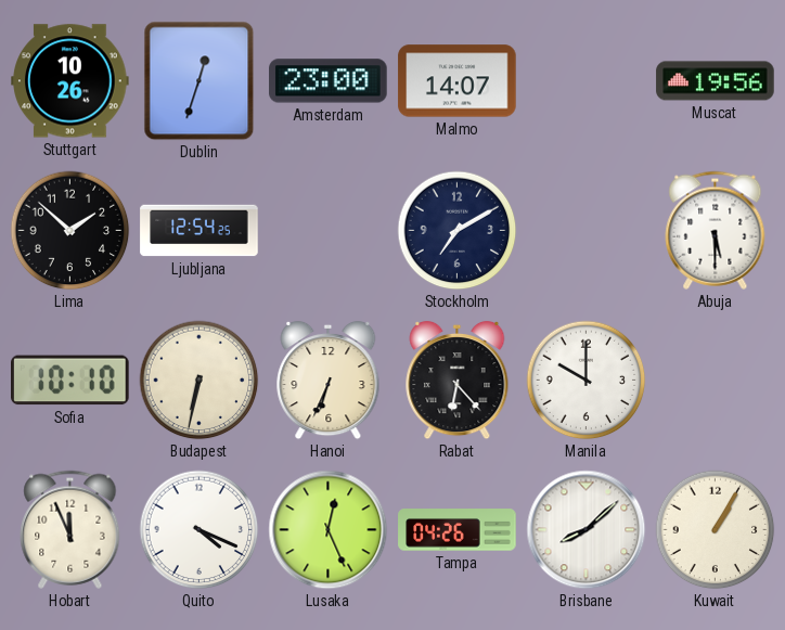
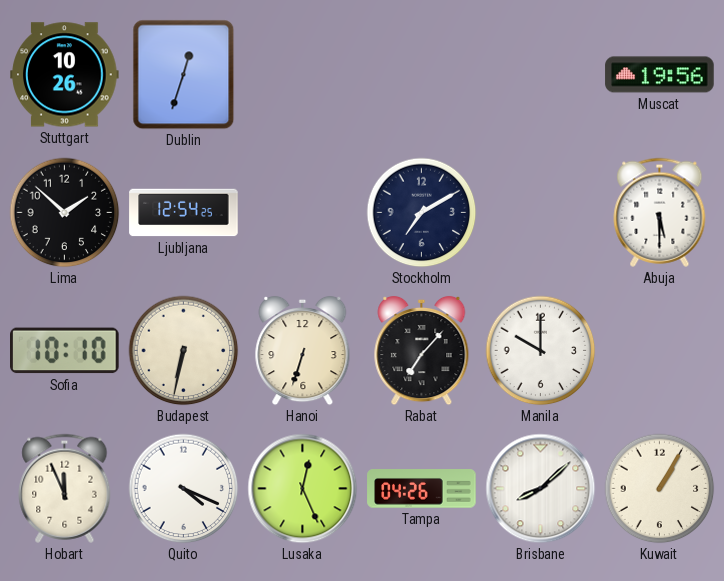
Amsterdam: 23:00 -> none
Malmo: 14:07 -> none
Hanoi: 6:34 -> 6:33
Rabat: 6:23 -> 7:07
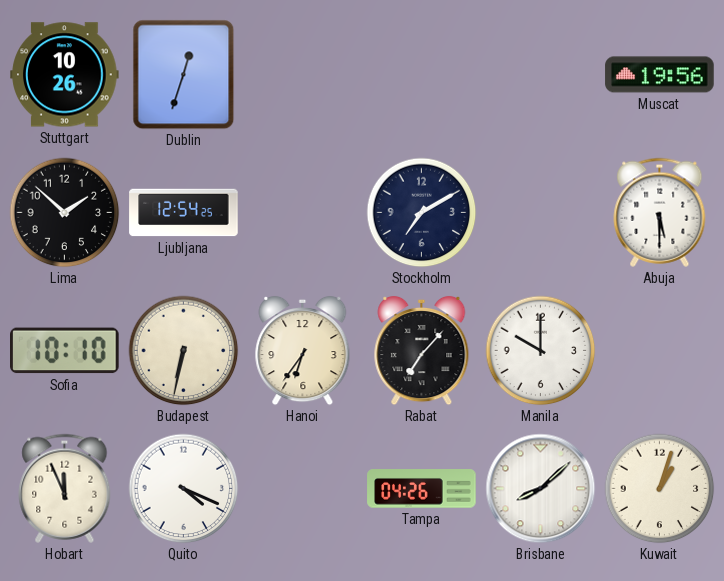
Hanoi: 6:33 -> 6:36
Lusaka: 12:26 -> none
Kuwait: 1:05 -> 1:03
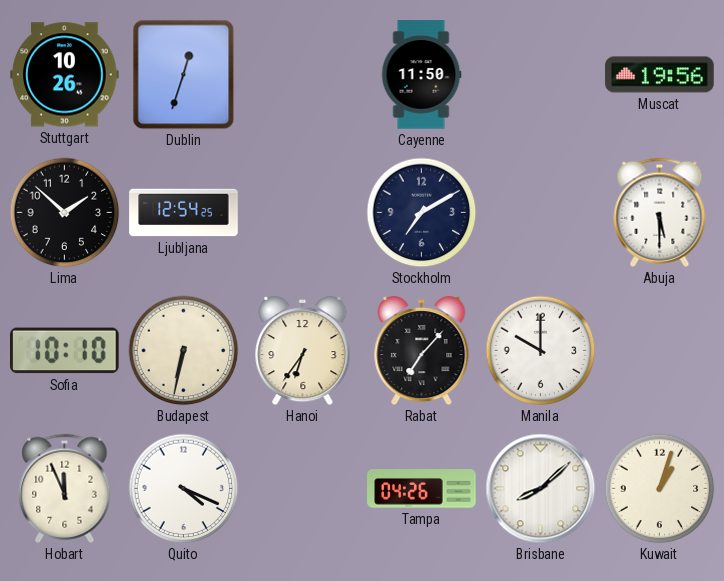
Cayenne: none -> 11:50
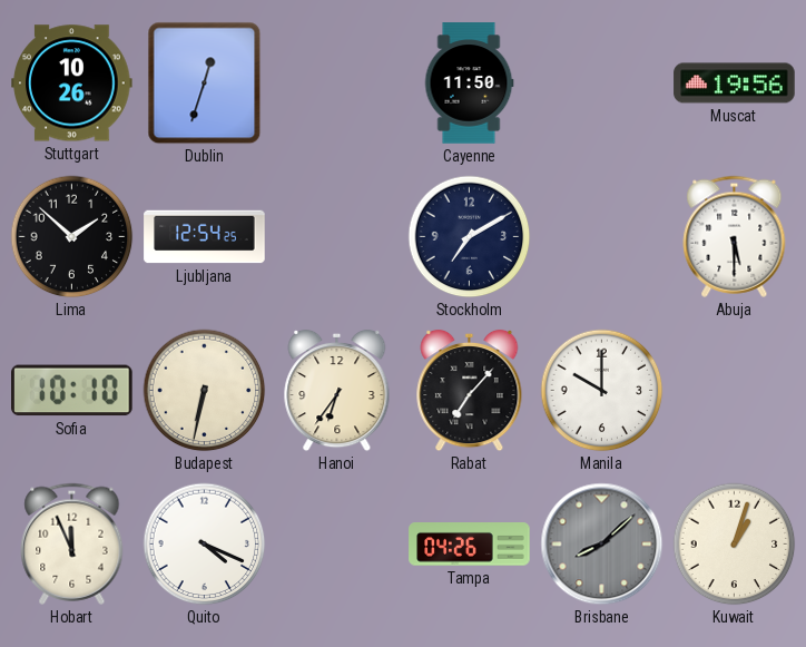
Brisbane dial: white -> grey
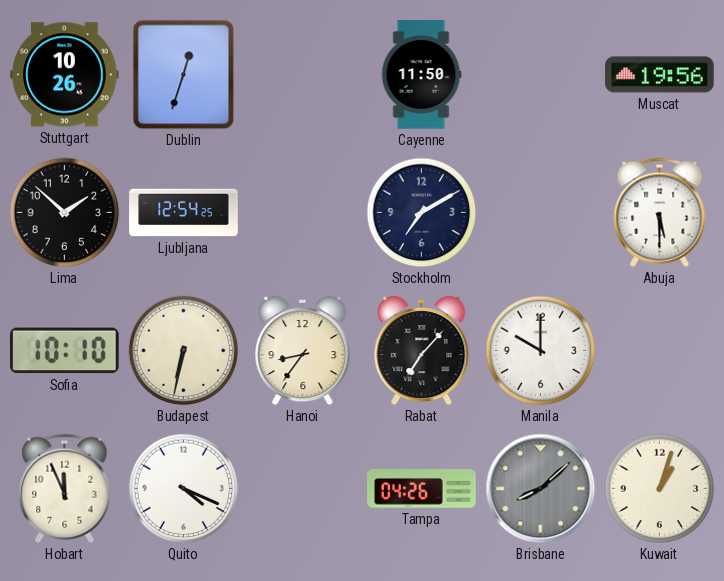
Hanoi: 6:36 -> 8:36
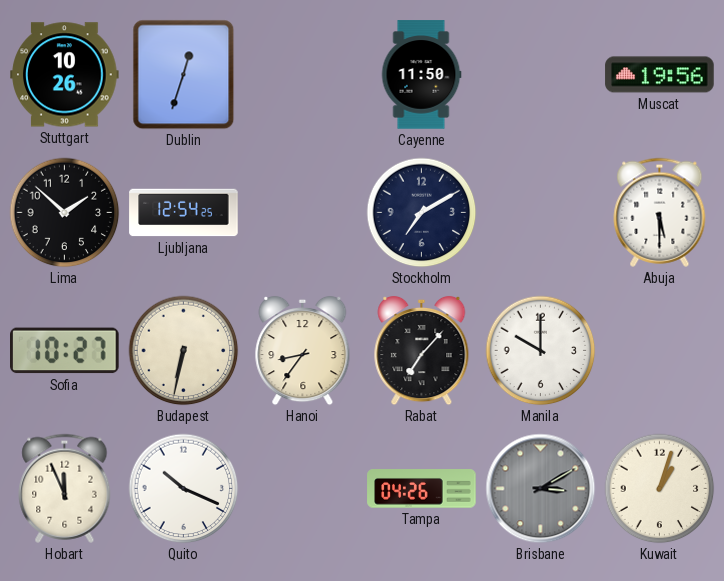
Sofia: 10:10 -> 10:27
Quito: 4:19 -> 10:19
Brisbane: 8:08 -> 3:10
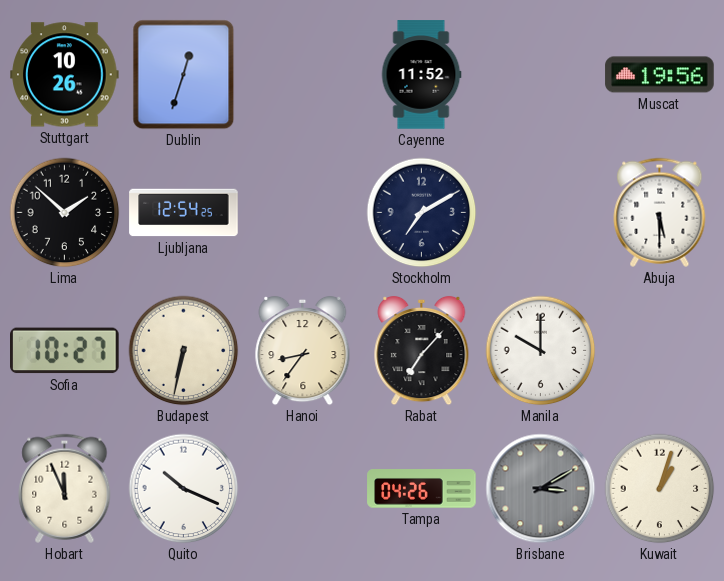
Cayenne: 11:50 -> 11:52
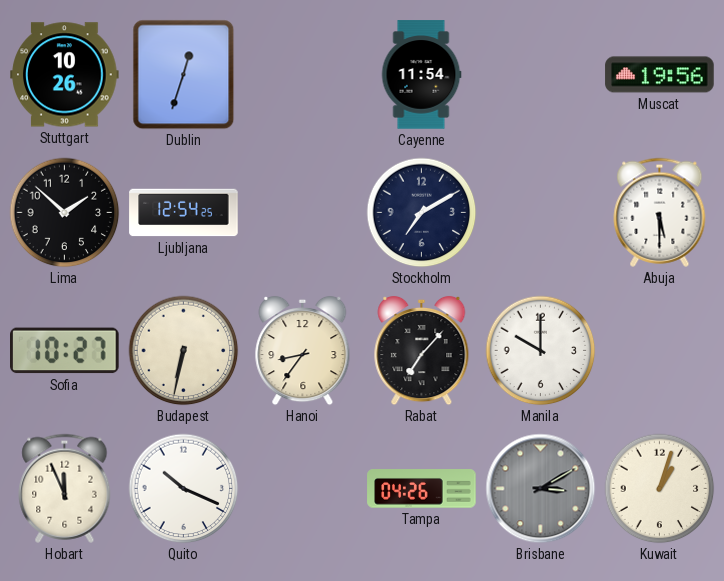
Cayenne: 11:52 -> 11:54
